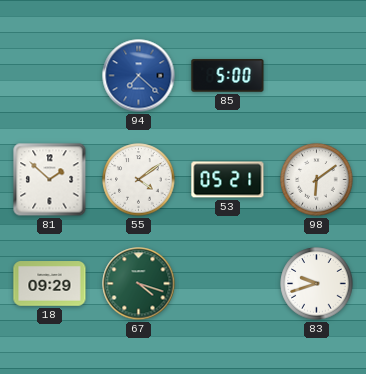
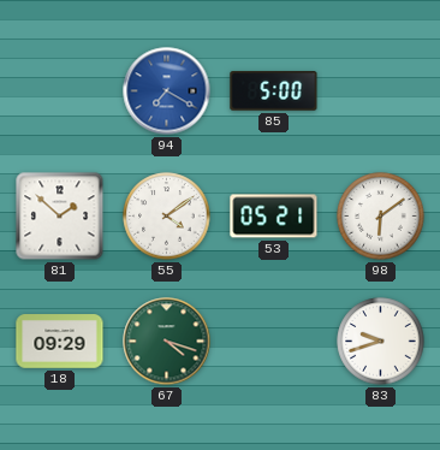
94: 7:22 -> 7:20
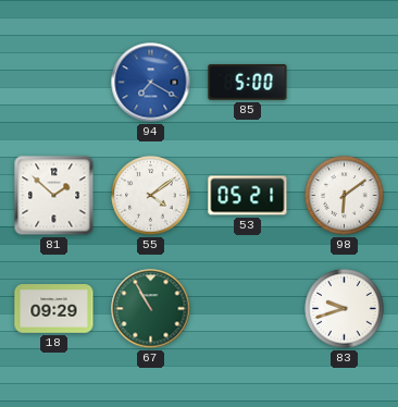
67: 4:18 -> 10:55
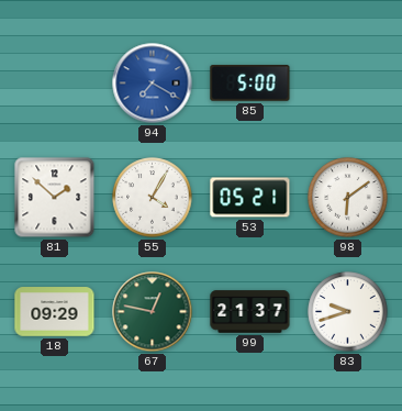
55: 4:09 -> 4:05
67: 10:55 -> 12:47
99: none -> 21:37
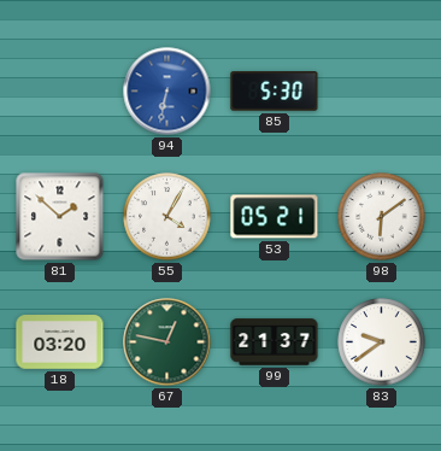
94: 7:20 -> 6:32
85: 5:00 -> 5:30
18: 09:29 -> 03:20
83: 9:42 -> 9:39
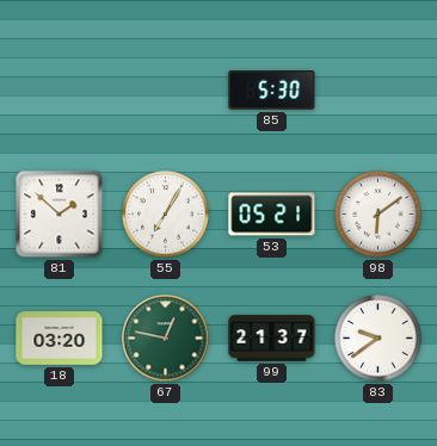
94: 6:32 -> none
55: 4:05 -> 7:05
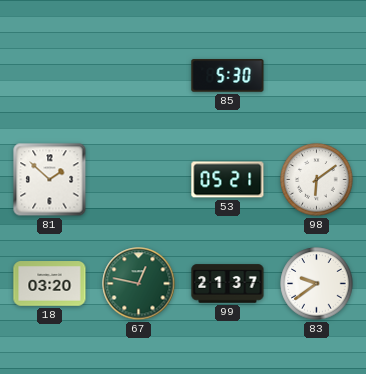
55: 7:05 -> none
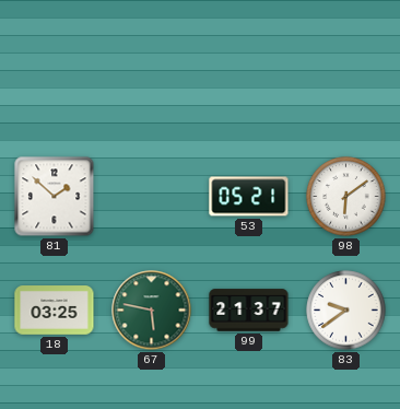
85: 5:30 -> none
18: 03:20 -> 03:25
67: 12:47 -> 5:47
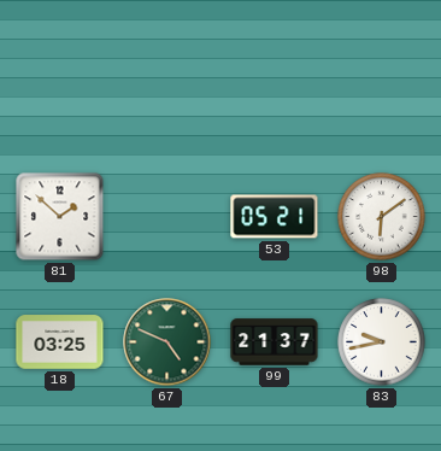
67: 5:47 -> 4:49
83: 9:39 -> 9:43
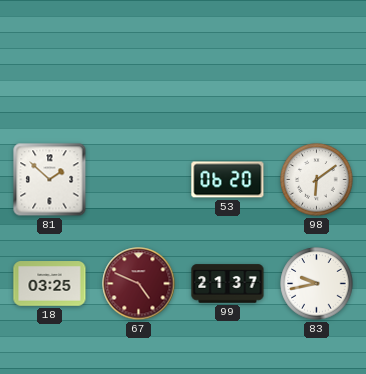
53: 05:21 -> 06:20
67 dial: green -> burgundy
